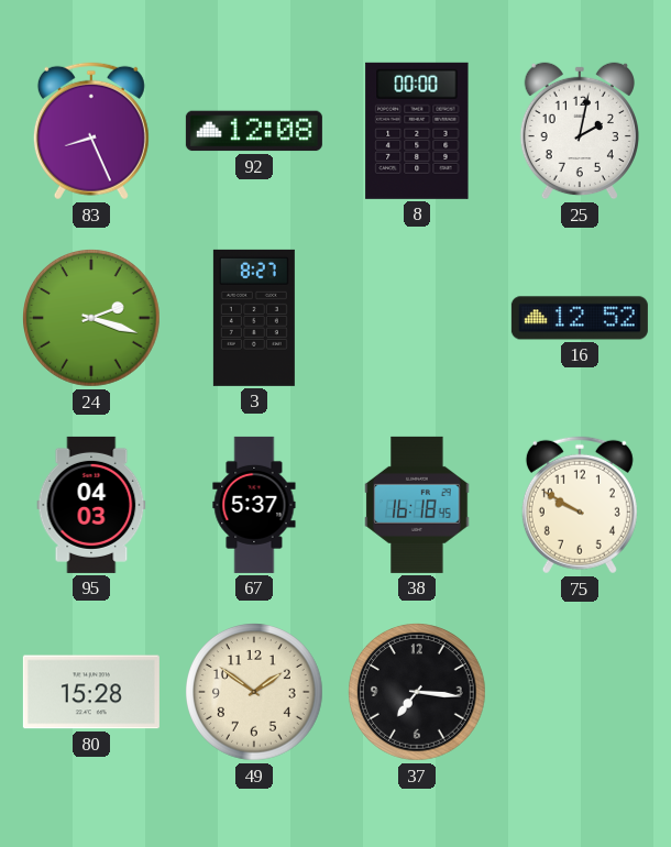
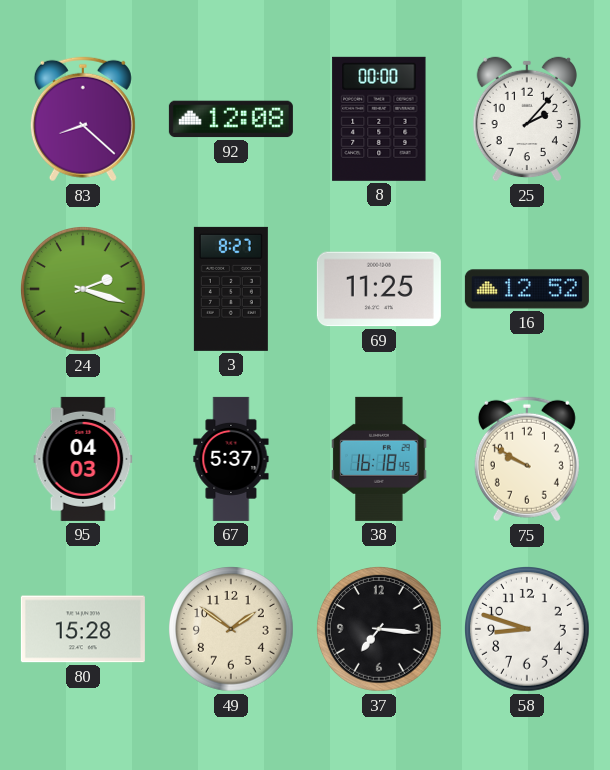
83: 8:26 -> 8:22
25: 2:02 -> 2:07
69: none -> 11:25
58: none -> 8:48
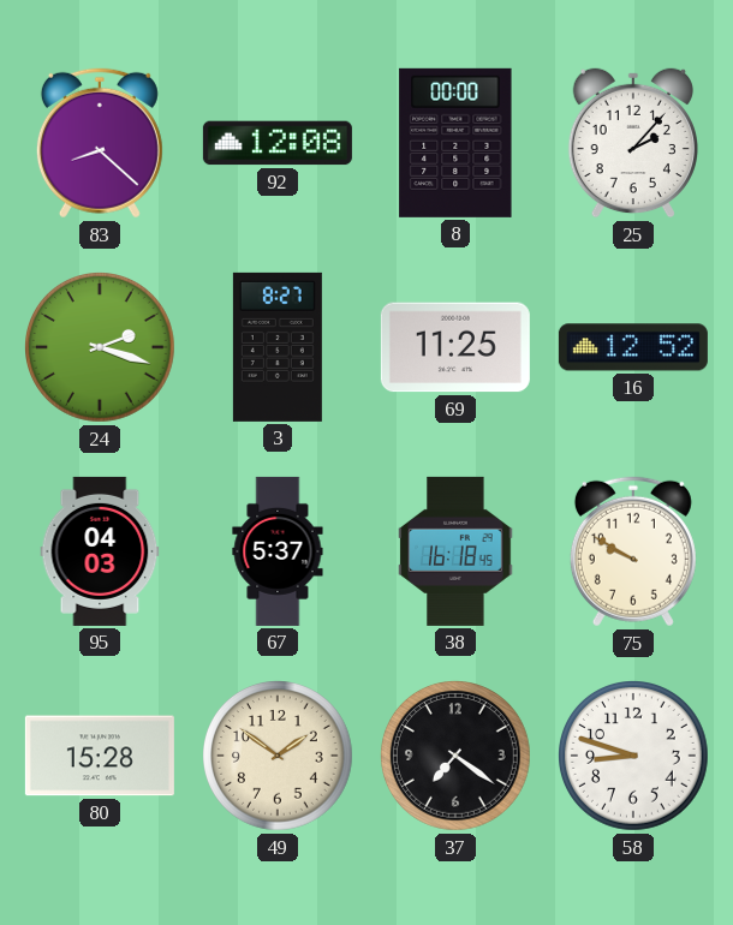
37: 7:16 -> 7:21
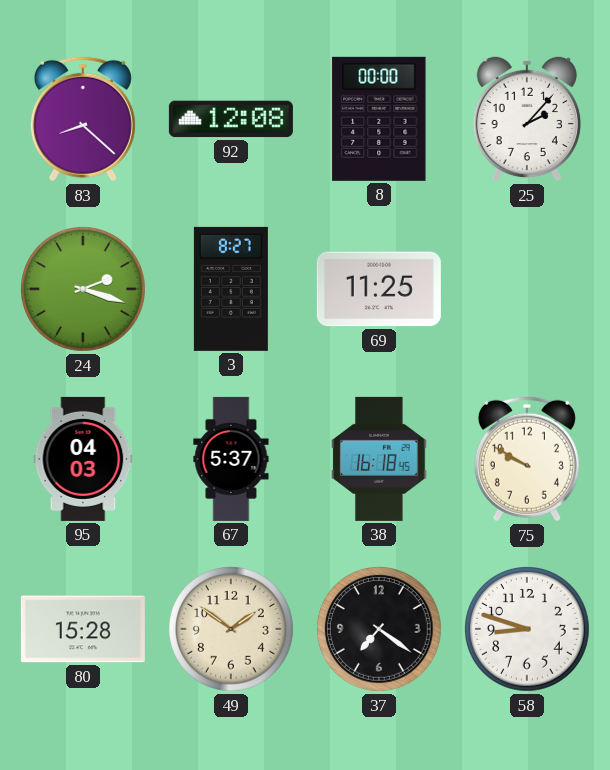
16: 12:52 -> none
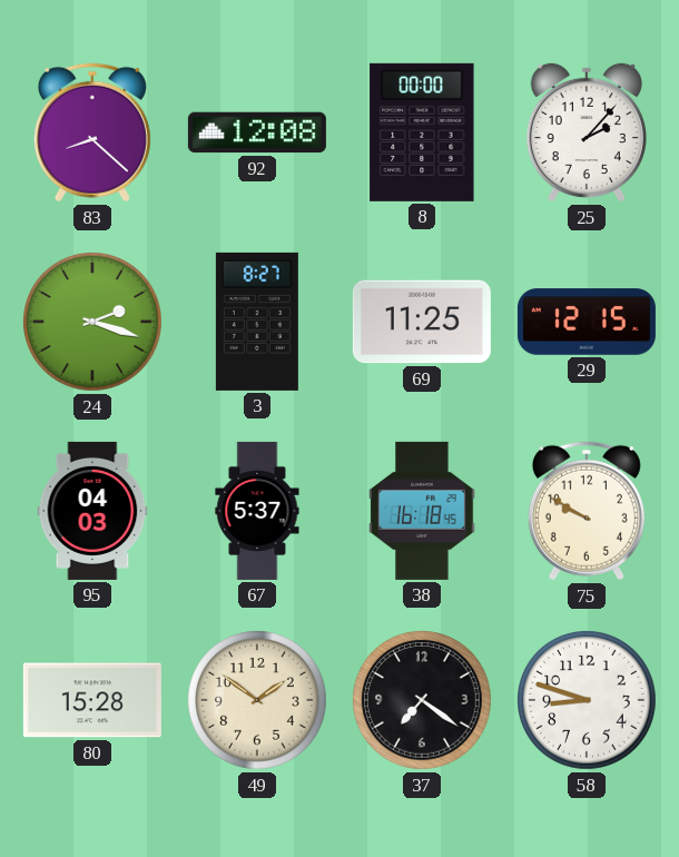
29: none -> 12:15
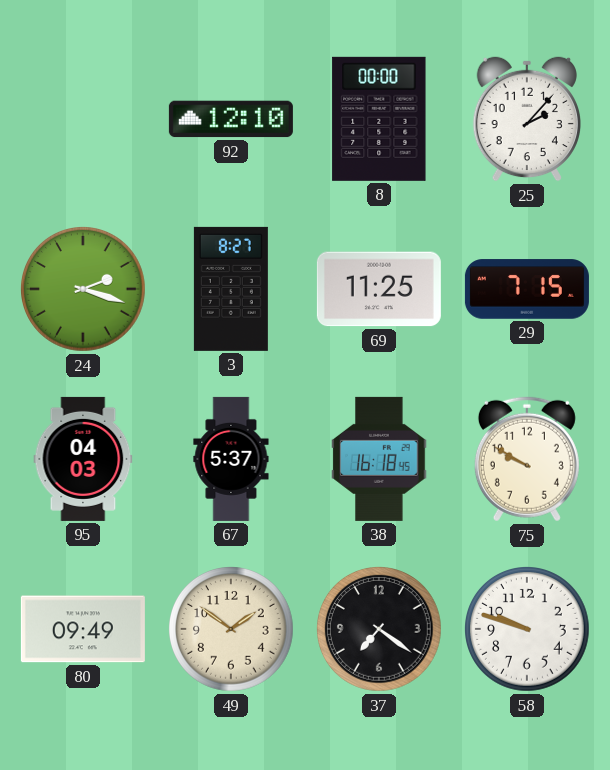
83: 8:22 -> none
92: 12:08 -> 12:10
29: 12:15 -> 7:15
80: 15:28 -> 09:49
58: 8:48 -> 9:48
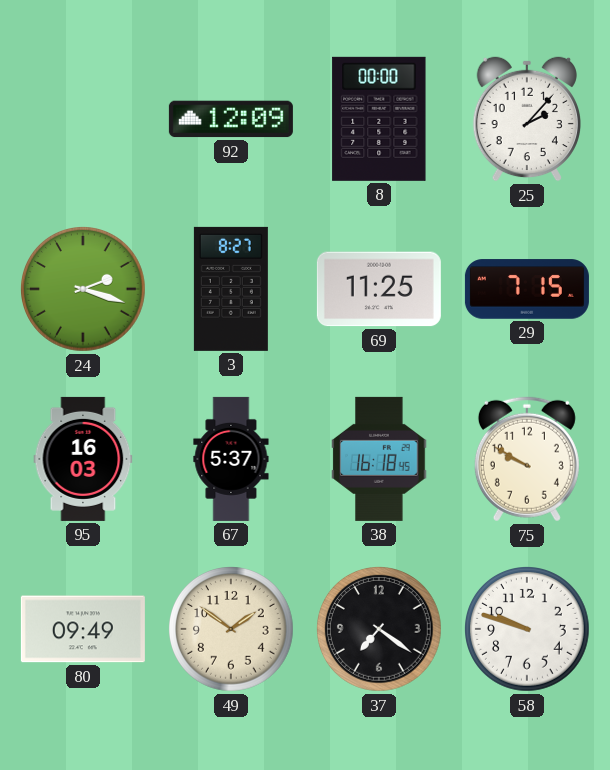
92: 12:10 -> 12:09
95: 04:03 -> 16:03
